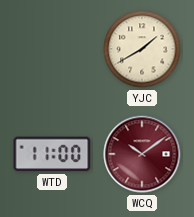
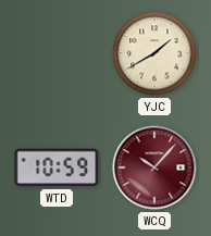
WTD: 11:00 -> 10:59
WCQ: 10:09 -> 10:07
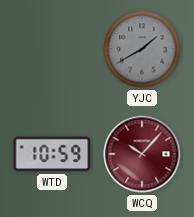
YJC dial: cream -> grey
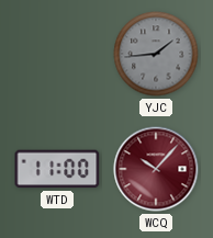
YJC: 1:40 -> 1:44
WTD: 10:59 -> 11:00
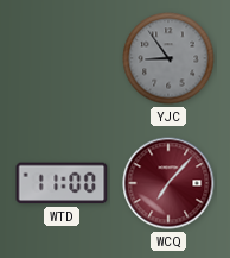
YJC: 1:44 -> 8:54
WCQ: 10:07 -> 7:07
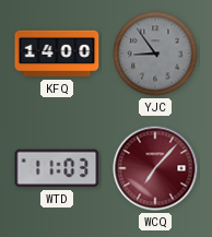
KFQ: none -> 14:00
WTD: 11:00 -> 11:03
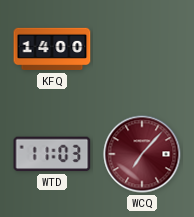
YJC: 8:54 -> none
